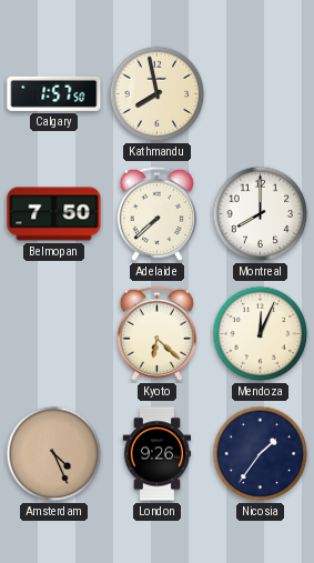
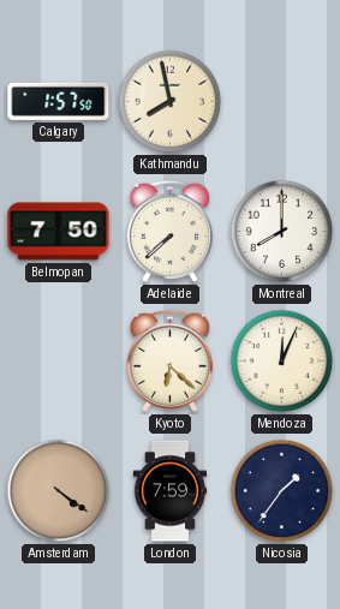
Amsterdam: 4:26 -> 4:21
London: 9:26 -> 7:59
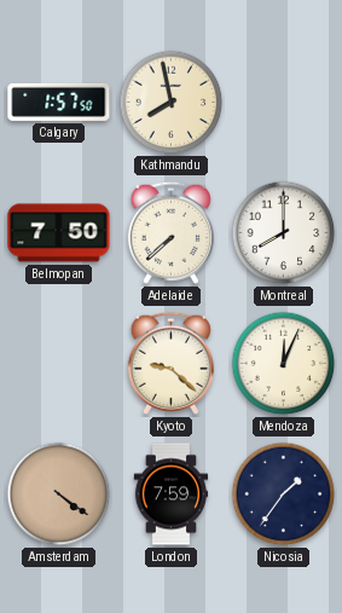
Kyoto: 6:22 -> 9:22
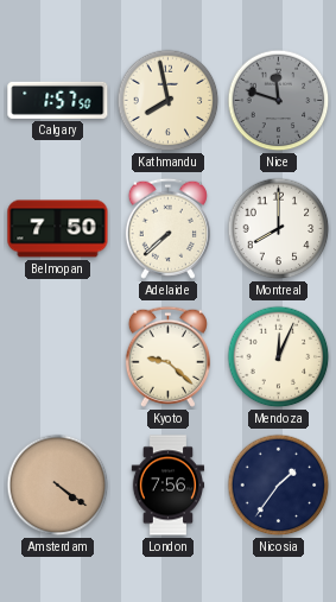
Nice: none -> 11:48
London: 7:59 -> 7:56
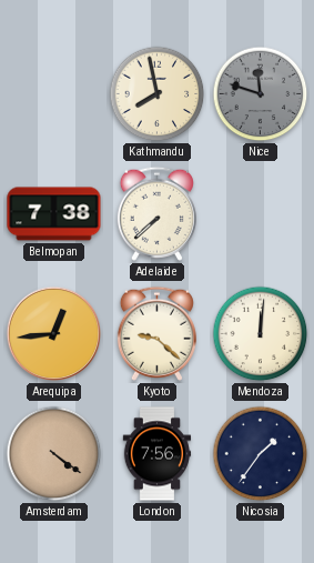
Calgary: 1:57 -> none
Belmopan: 7:50 -> 7:38
Montreal: 8:00 -> none
Arequipa: none -> 12:44
Mendoza: 12:04 -> 12:01
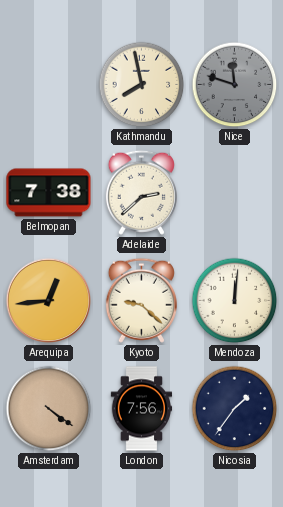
Adelaide: 7:38 -> 2:38
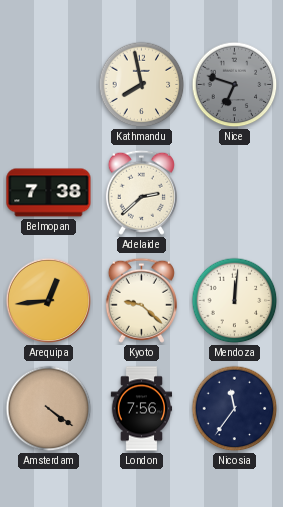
Nice: 11:48 -> 6:48
Nicosia: 1:36 -> 11:36
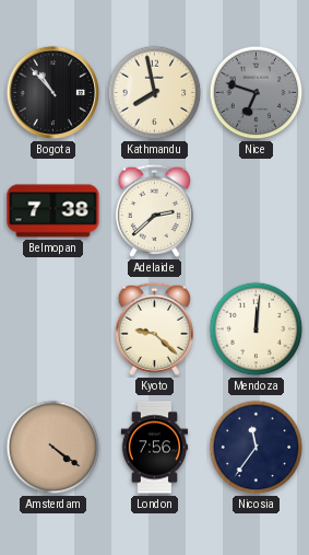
Bogota: none -> 10:53
Arequipa: 12:44 -> none
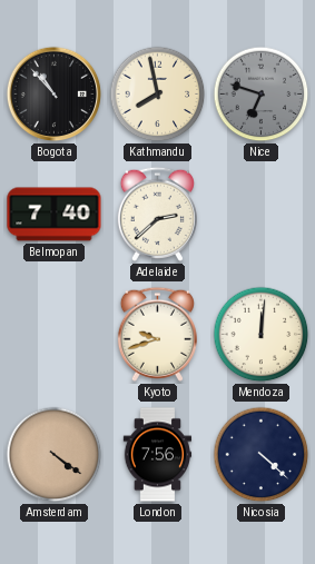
Belmopan: 7:38 -> 7:40
Kyoto: 9:22 -> 9:42
Nicosia: 11:36 -> 4:22
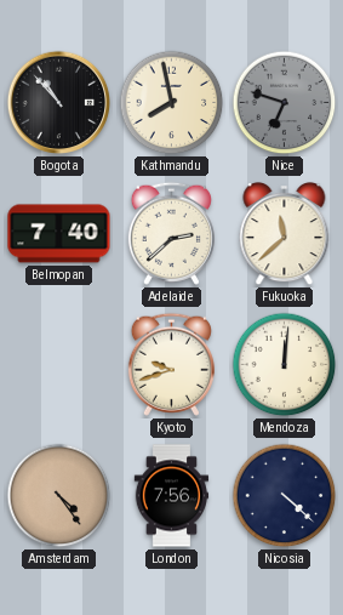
Fukuoka: none -> 11:38
Amsterdam: 4:21 -> 4:24
